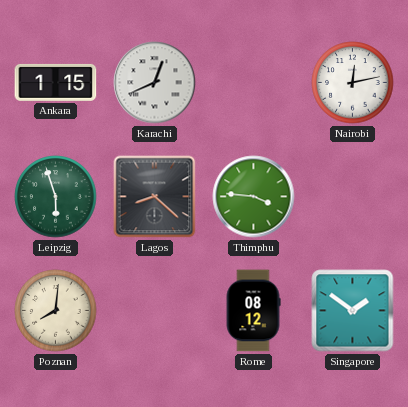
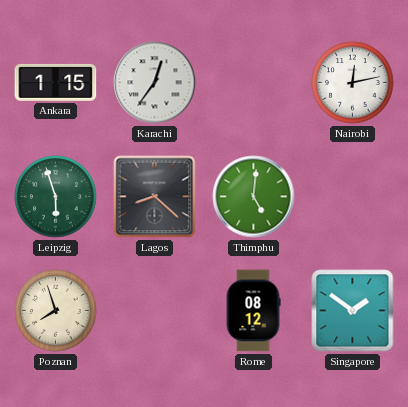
Karachi: 12:41 -> 12:36
Thimphu: 3:46 -> 5:01
Poznan: 8:01 -> 7:57
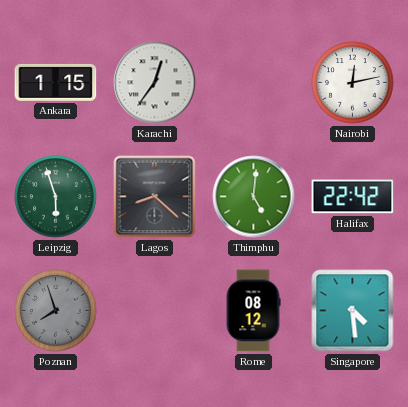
Halifax: none -> 22:42
Poznan dial: cream -> grey
Singapore: 1:51 -> 4:29
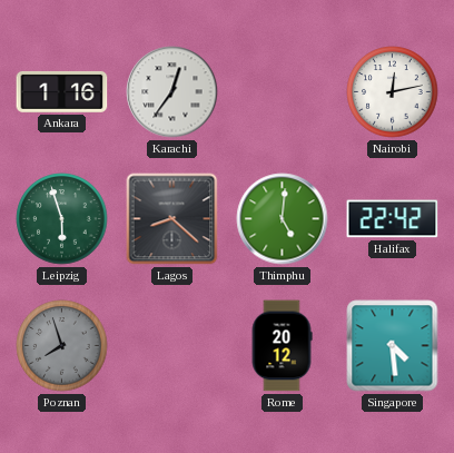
Ankara: 1:15 -> 1:16
Rome: 08:12 -> 20:12
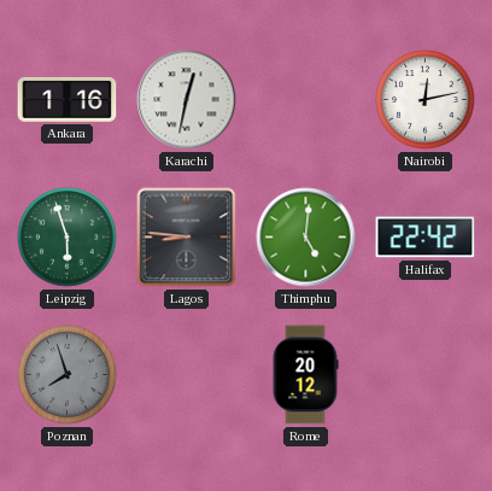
Karachi: 12:36 -> 12:32
Lagos: 8:22 -> 8:46
Singapore: 4:29 -> none
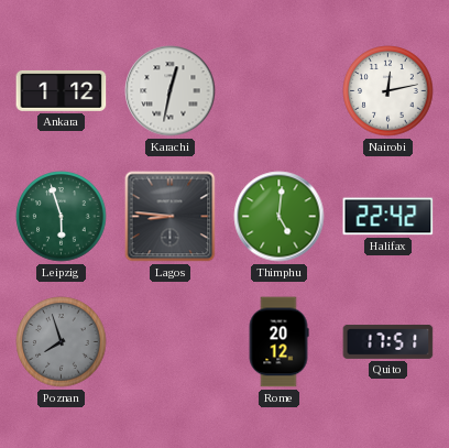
Ankara: 1:16 -> 1:12
Quito: none -> 17:51
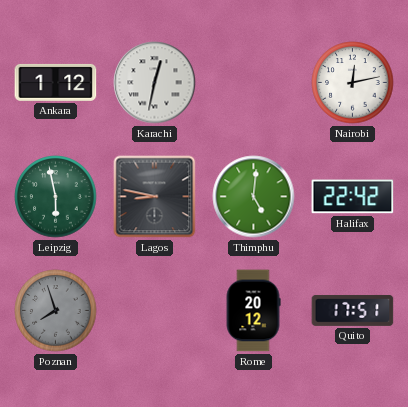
Leipzig: 5:57 -> 5:58
Lagos: 8:46 -> 8:47
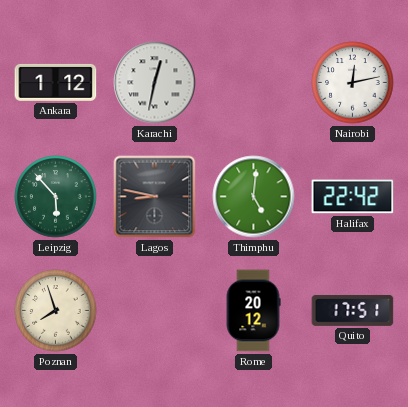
Leipzig: 5:58 -> 5:53
Poznan dial: grey -> cream
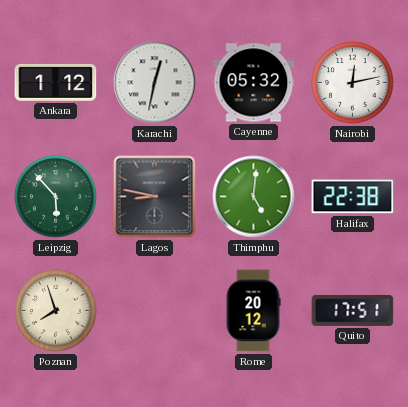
Cayenne: none -> 05:32
Halifax: 22:42 -> 22:38
